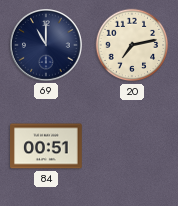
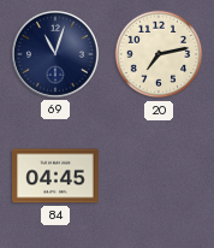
69: 11:00 -> 11:03
84: 00:51 -> 04:45
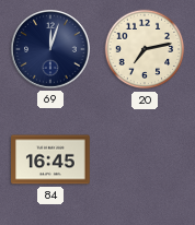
69: 11:03 -> 12:03
84: 04:45 -> 16:45
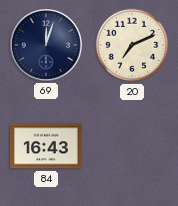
20: 7:13 -> 7:11
84: 16:45 -> 16:43
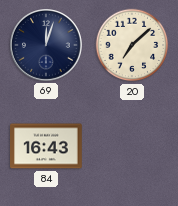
20: 7:11 -> 7:08
